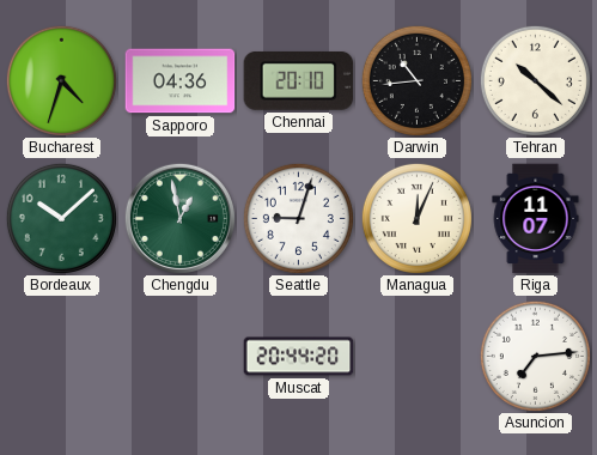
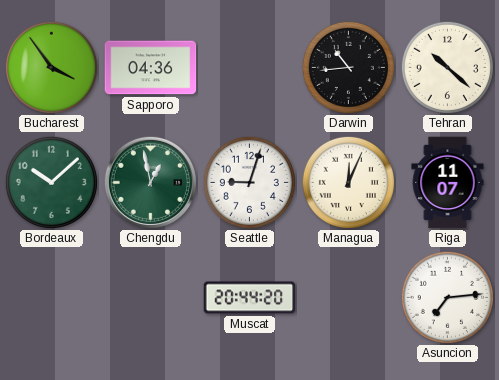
Bucharest: 4:33 -> 3:54
Chennai: 20:10 -> none
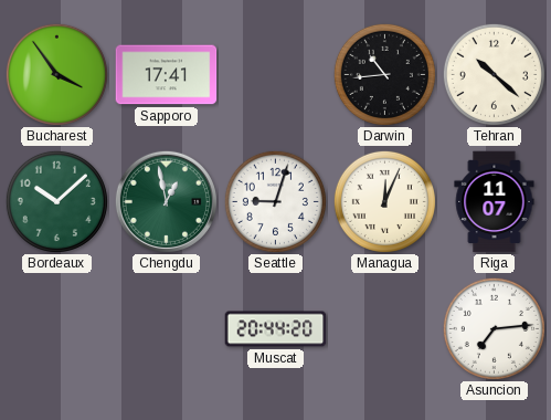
Sapporo: 04:36 -> 17:41
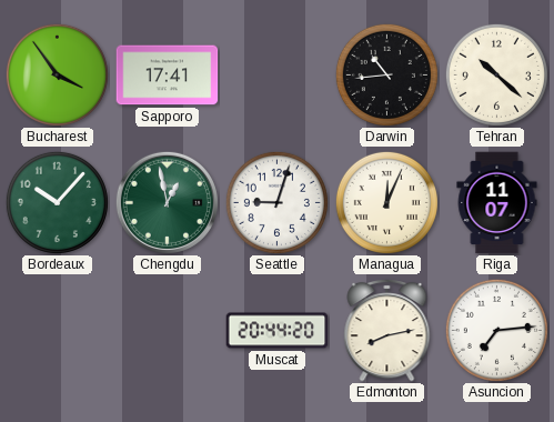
Bordeaux: 10:08 -> 10:07
Edmonton: none -> 8:13
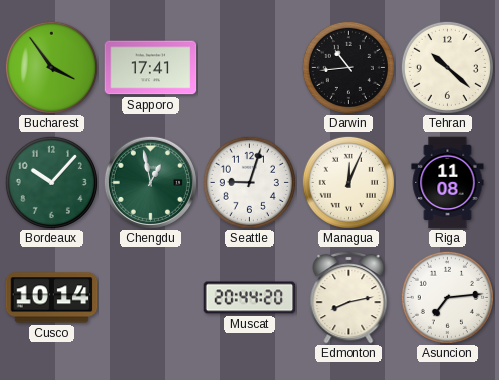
Riga: 11:07 -> 11:08
Cusco: none -> 10:14
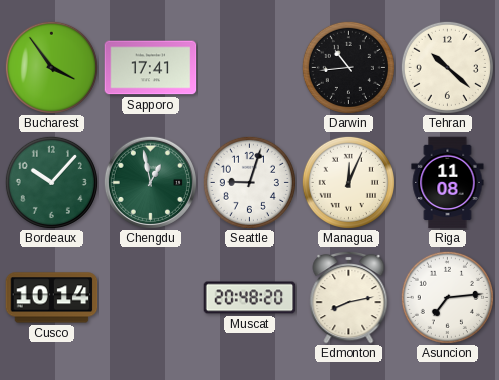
Muscat: 20:44 -> 20:48
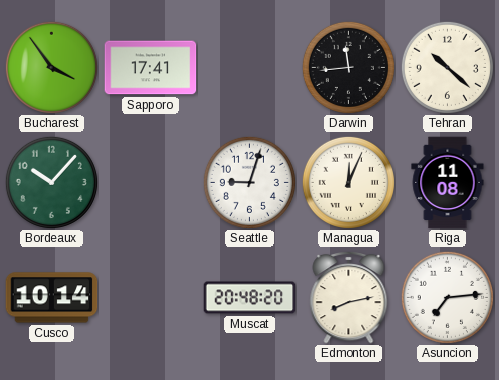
Darwin: 10:44 -> 11:44
Chengdu: 12:58 -> none
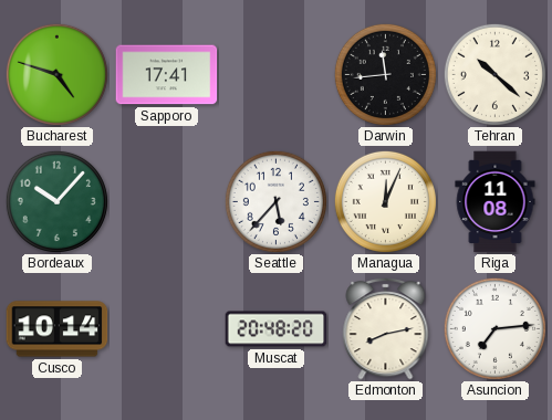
Bucharest: 3:54 -> 4:48
Seattle: 9:03 -> 5:37
